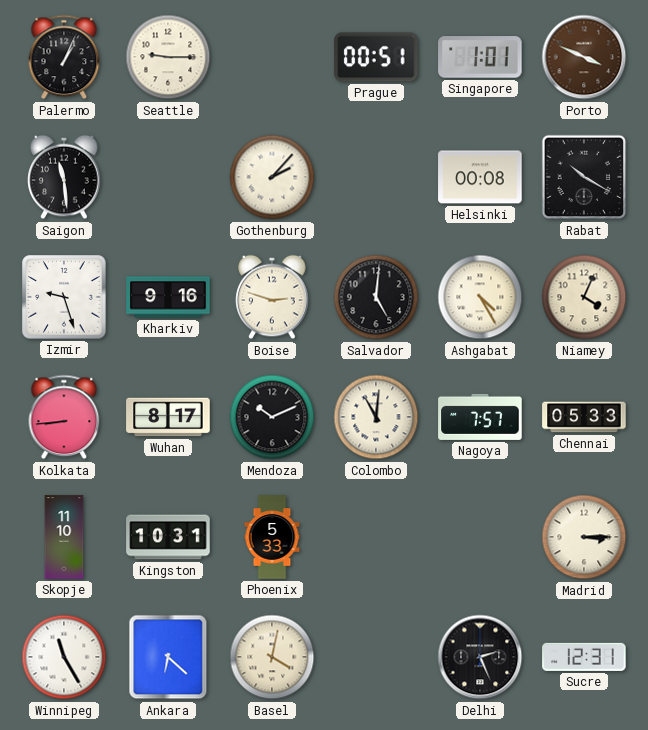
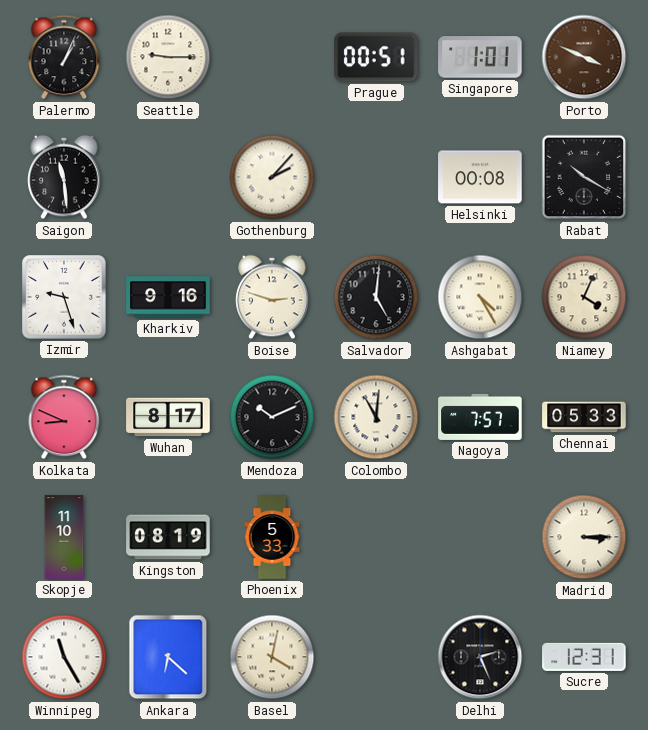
Kolkata: 8:44 -> 8:49
Kingston: 10:31 -> 08:19
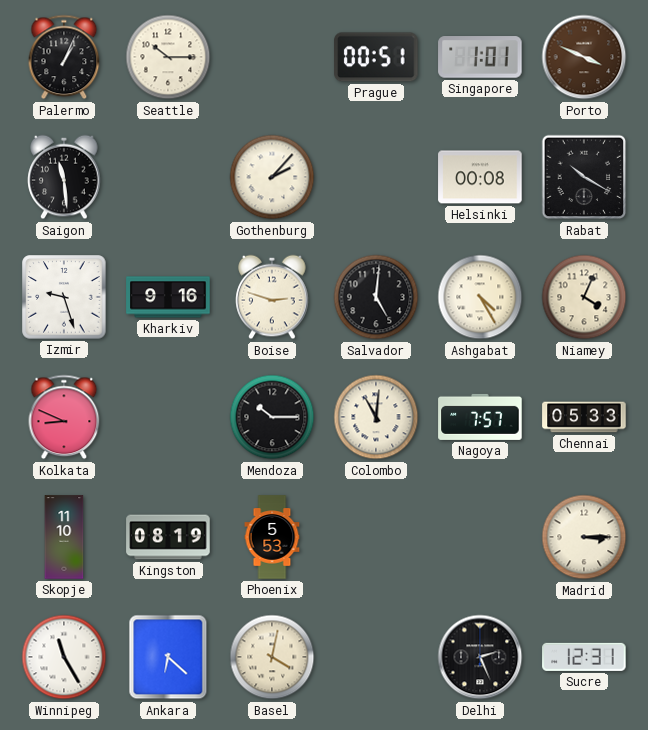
Seattle: 9:15 -> 10:15
Wuhan: 8:17 -> none
Mendoza: 10:11 -> 10:15
Phoenix: 5:33 -> 5:53
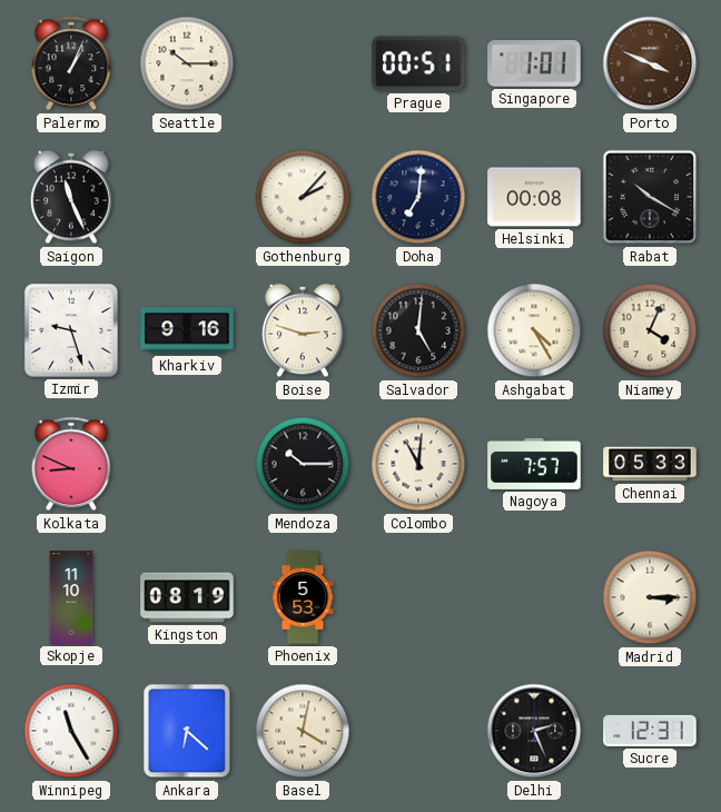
Saigon: 11:29 -> 11:26
Doha: none -> 7:01
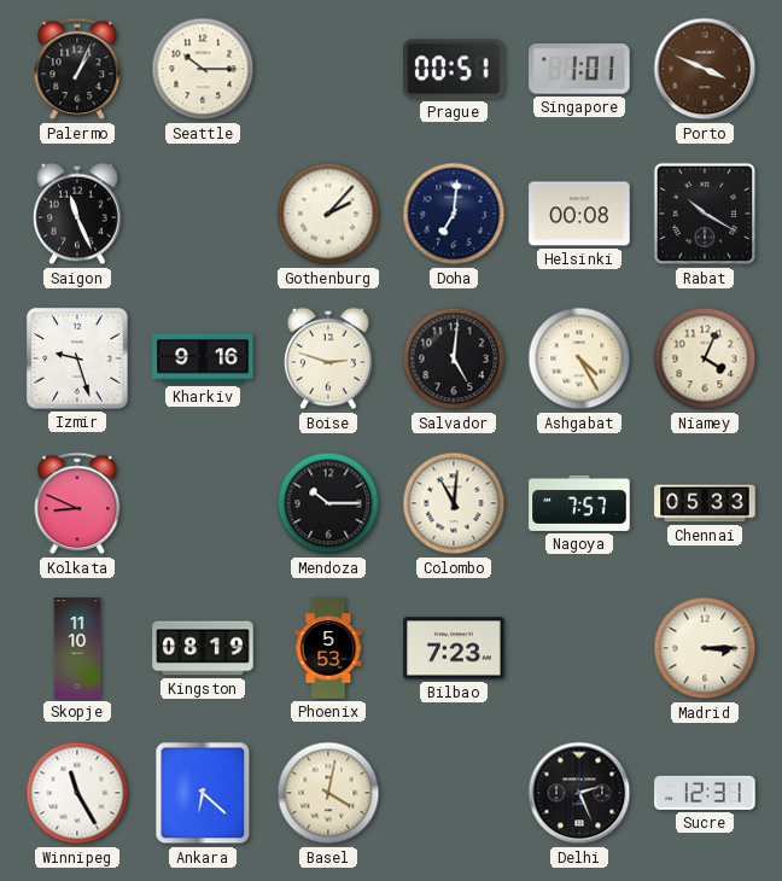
Bilbao: none -> 7:23
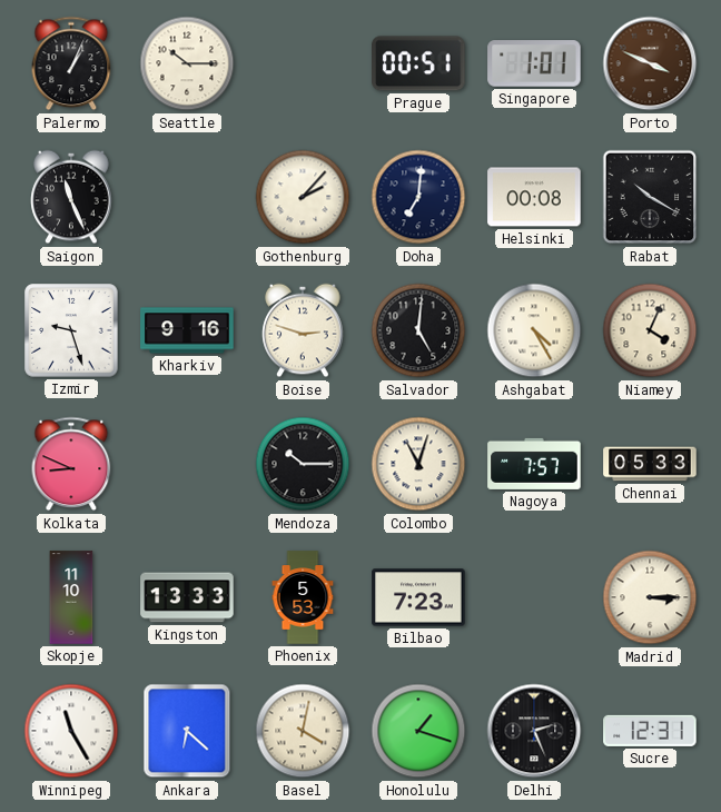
Colombo: 11:01 -> 11:03
Kingston: 08:19 -> 13:33
Honolulu: none -> 1:18
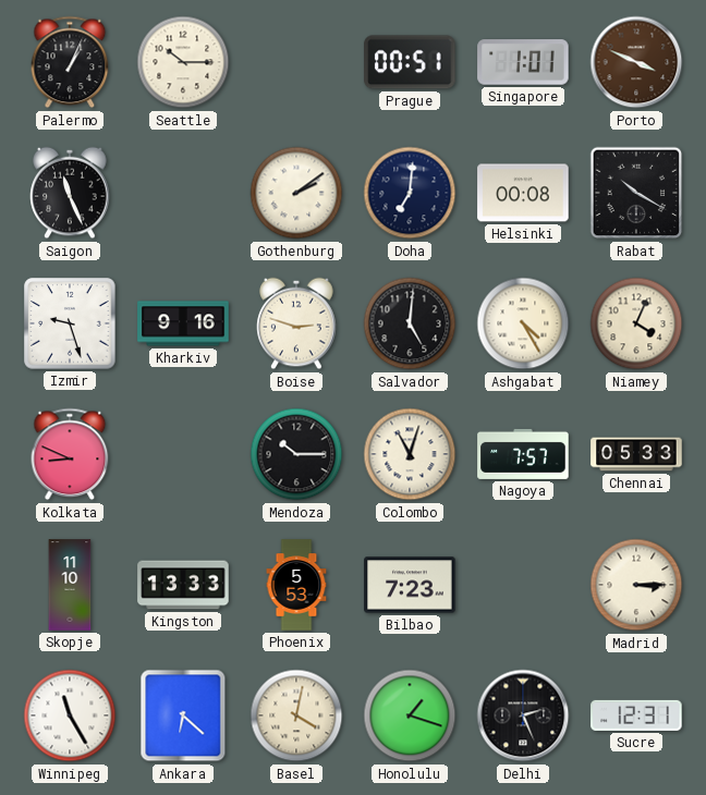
Gothenburg: 2:07 -> 2:09
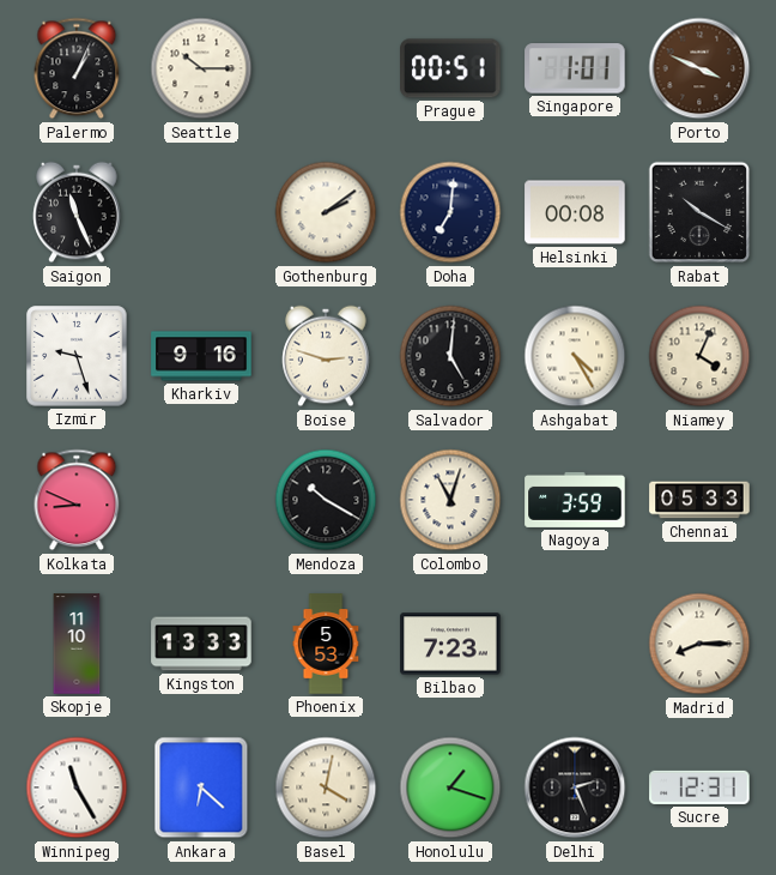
Mendoza: 10:15 -> 10:20
Nagoya: 7:57 -> 3:59
Madrid: 3:15 -> 8:15
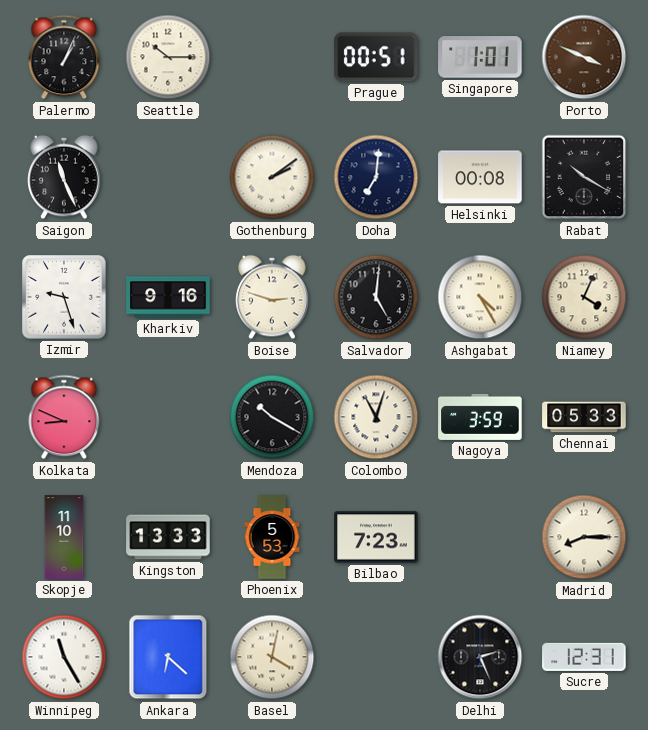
Honolulu: 1:18 -> none
